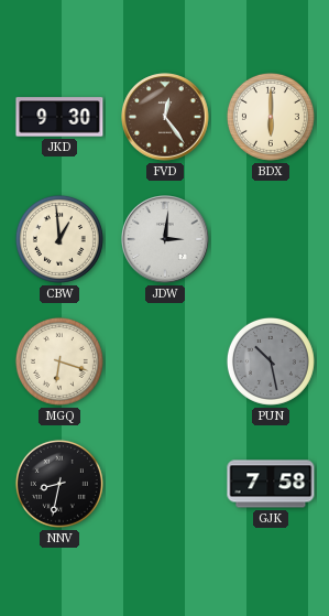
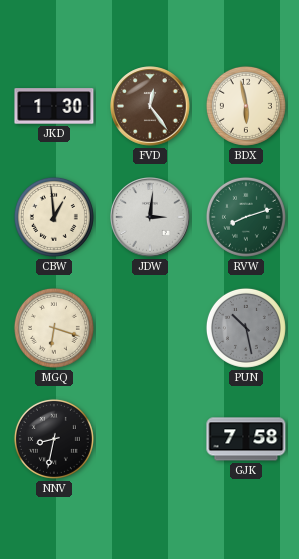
JKD: 9:30 -> 1:30
BDX: 6:00 -> 5:58
RVW: none -> 8:12
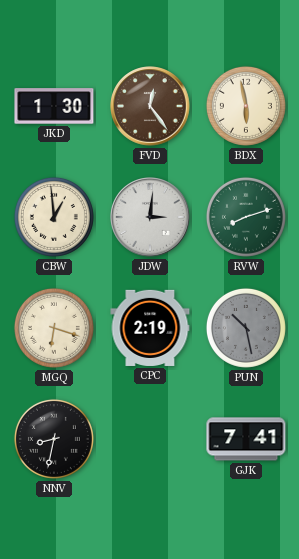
CPC: none -> 2:19
GJK: 7:58 -> 7:41
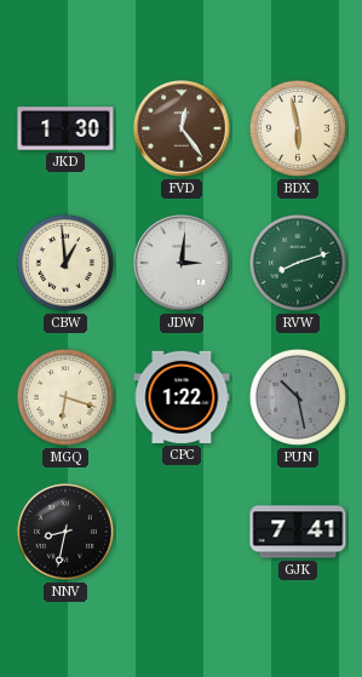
CPC: 2:19 -> 1:22
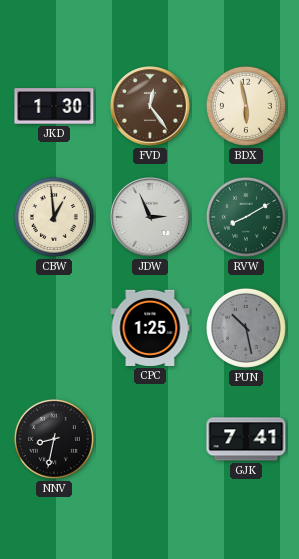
JDW: 3:01 -> 2:56
RVW: 8:12 -> 8:10
MGQ: 6:18 -> none
CPC: 1:22 -> 1:25
